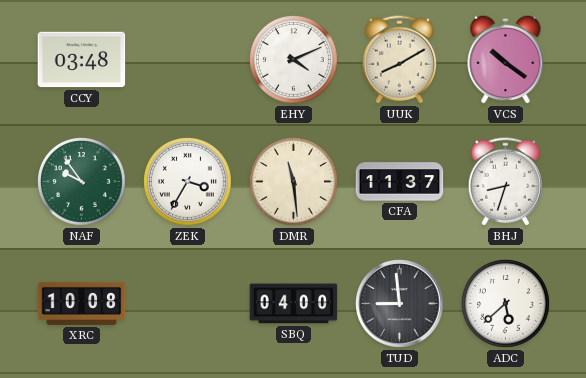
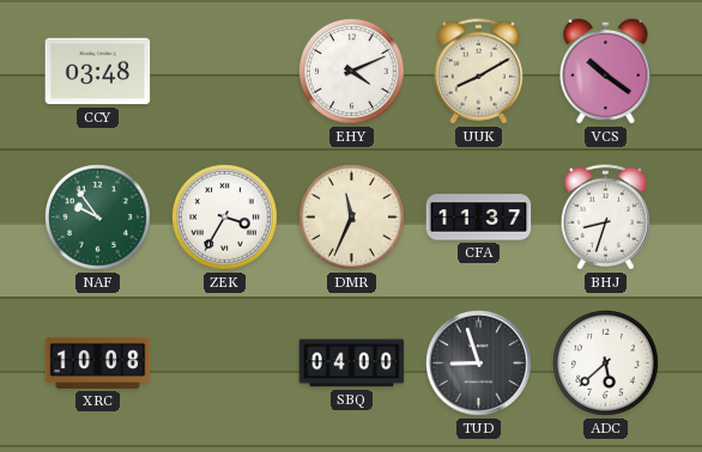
DMR: 11:29 -> 11:34
TUD: 8:59 -> 8:57
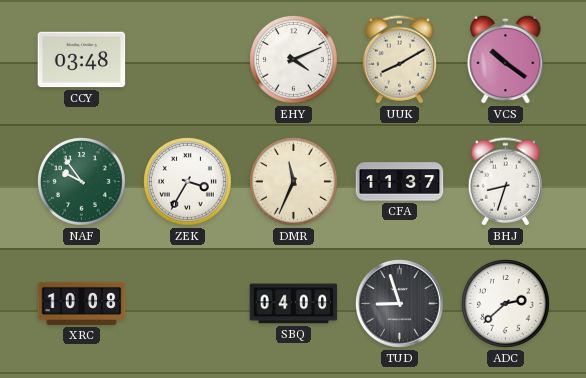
ADC: 5:38 -> 2:38
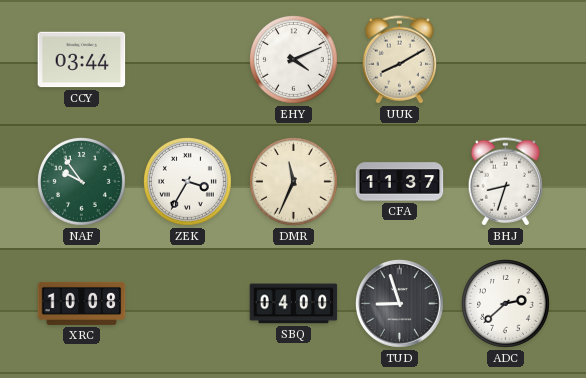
CCY: 03:48 -> 03:44
VCS: 10:21 -> none
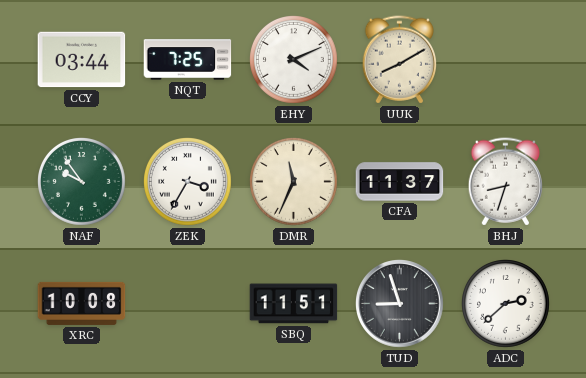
NQT: none -> 7:25
SBQ: 04:00 -> 11:51
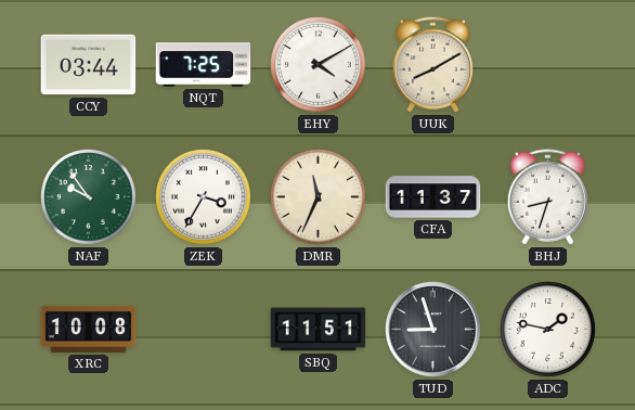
EHY: 4:11 -> 4:10
ADC: 2:38 -> 1:47
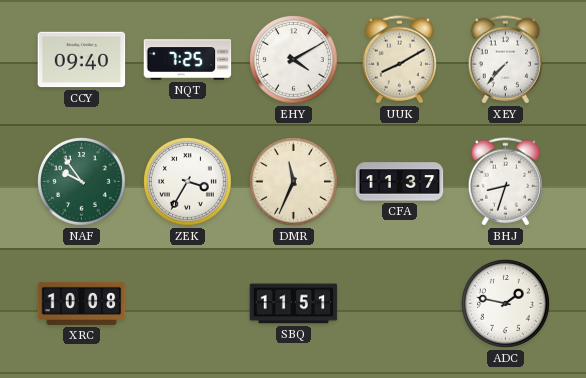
CCY: 03:44 -> 09:40
XEY: none -> 7:37
TUD: 8:57 -> none
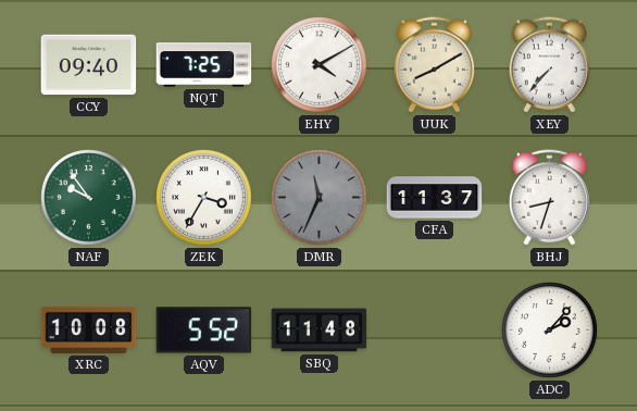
DMR dial: cream -> grey
AQV: none -> 5:52
SBQ: 11:51 -> 11:48
ADC: 1:47 -> 2:07
